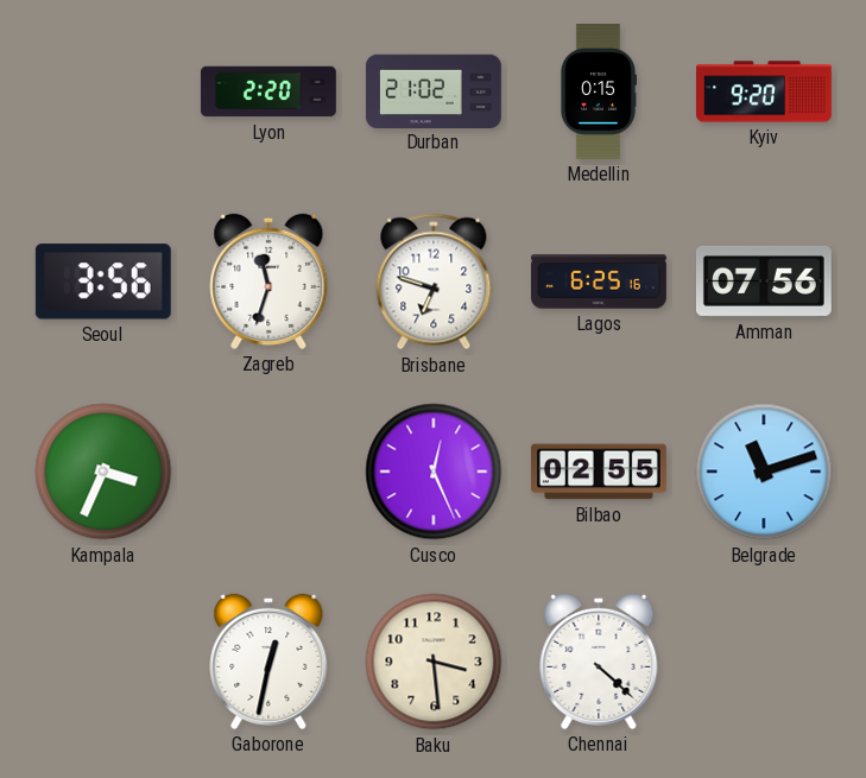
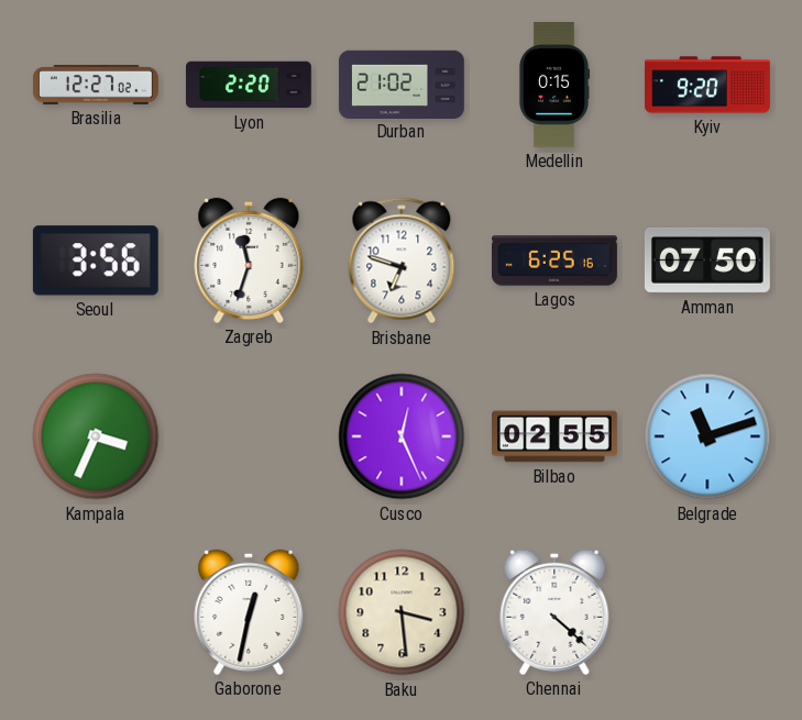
Brasilia: none -> 12:27
Amman: 07:56 -> 07:50
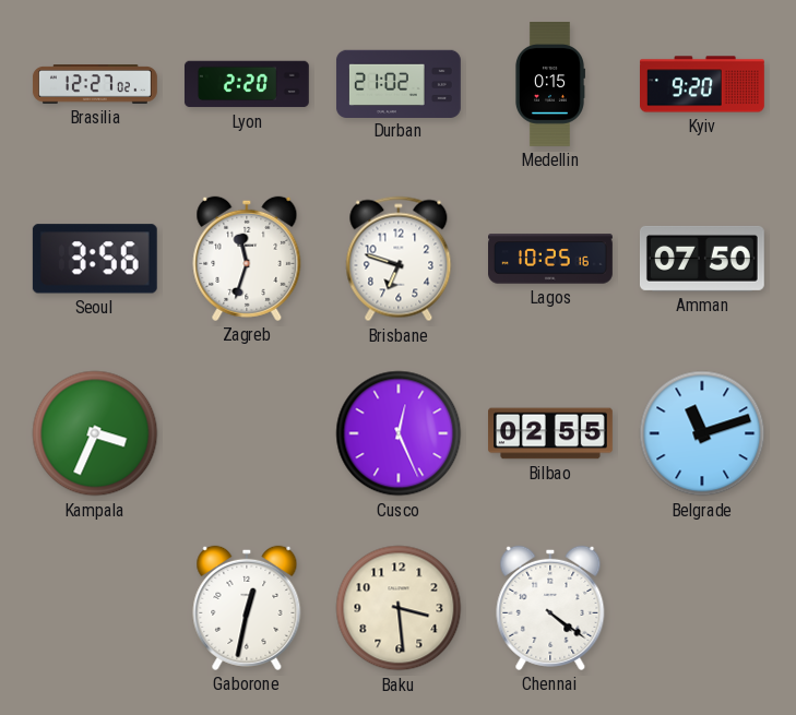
Lagos: 6:25 -> 10:25
Chennai: 4:22 -> 4:21
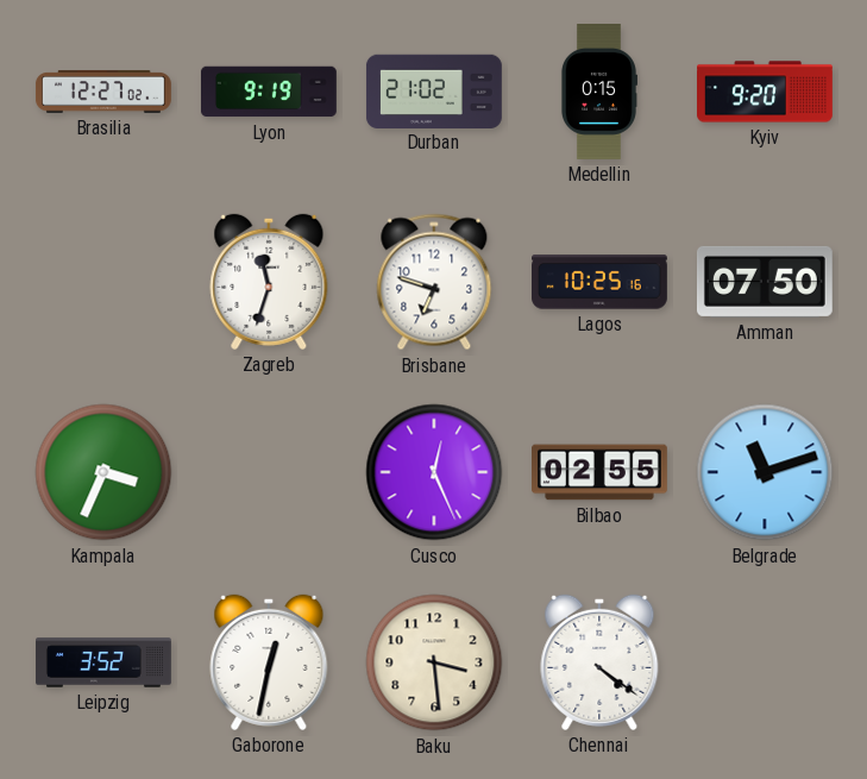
Lyon: 2:20 -> 9:19
Seoul: 3:56 -> none
Leipzig: none -> 3:52
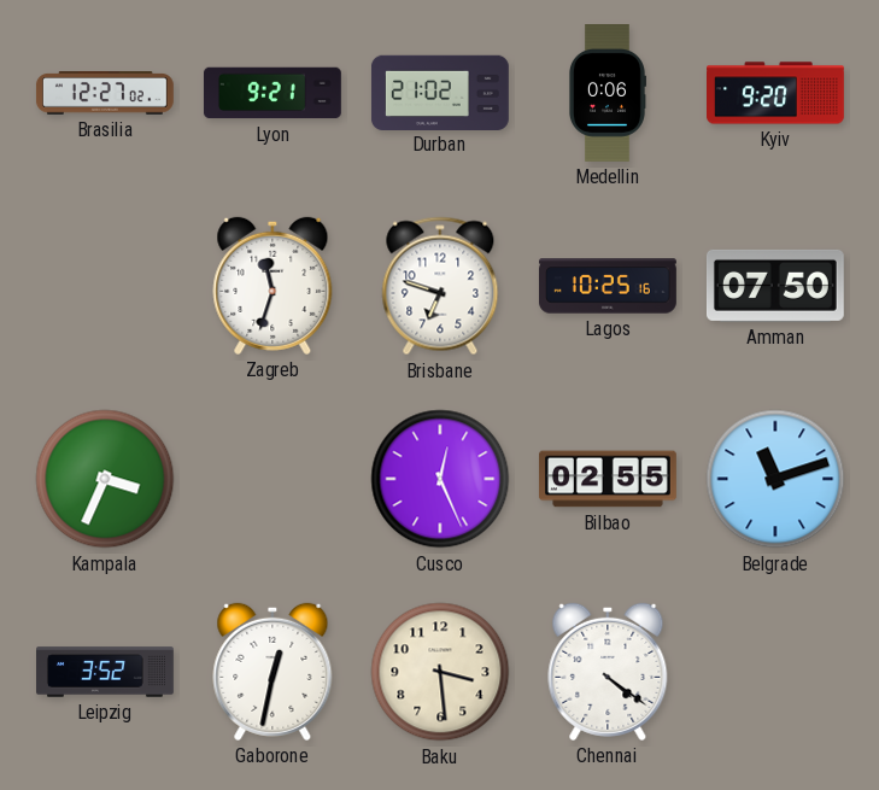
Lyon: 9:19 -> 9:21
Medellin: 0:15 -> 0:06
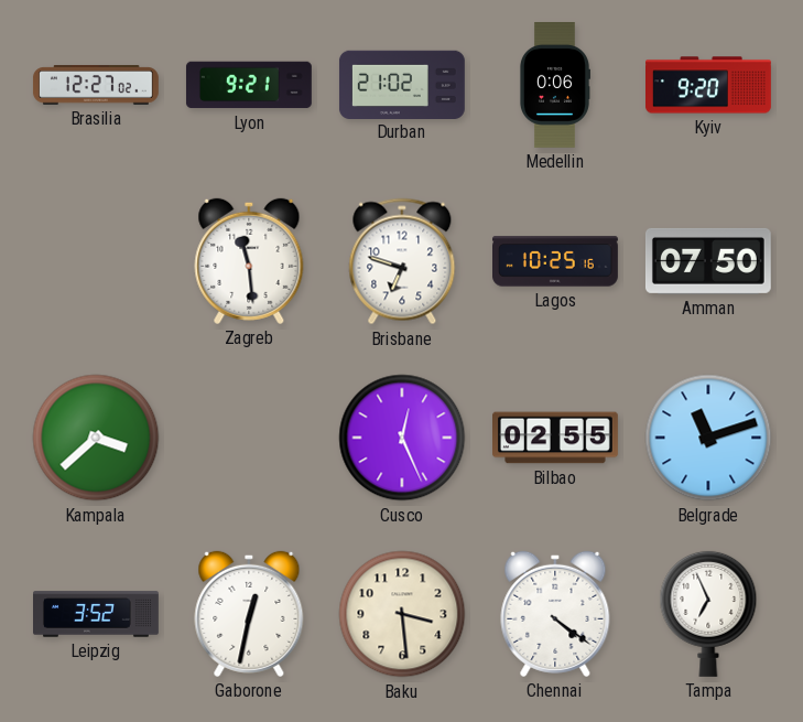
Zagreb: 11:33 -> 11:29
Kampala: 3:34 -> 3:38
Tampa: none -> 6:56
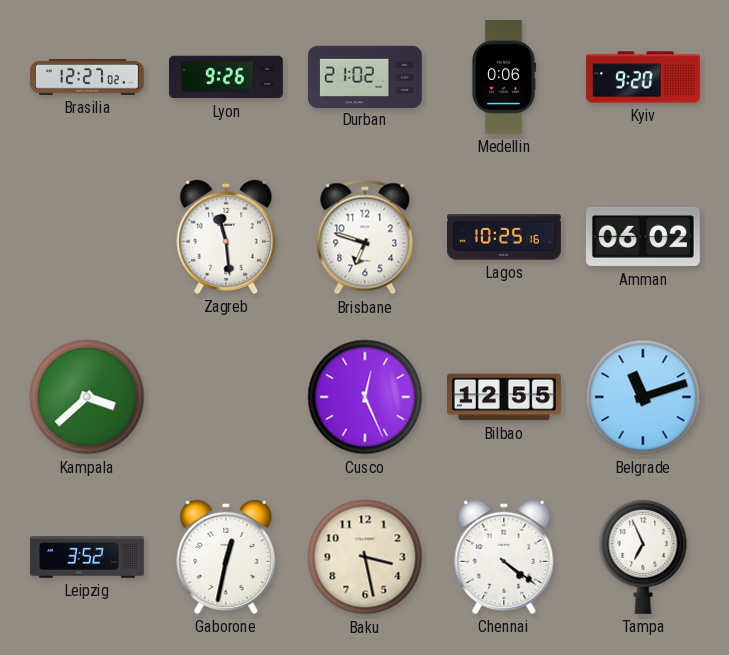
Lyon: 9:21 -> 9:26
Amman: 07:50 -> 06:02
Bilbao: 02:55 -> 12:55
Baku: 3:29 -> 3:28
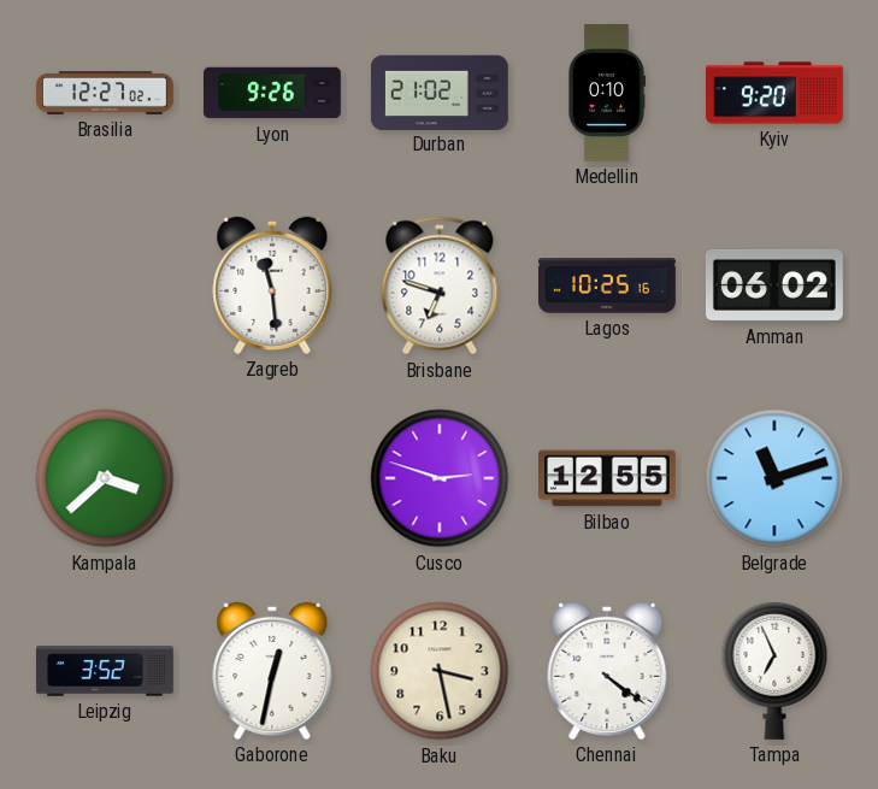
Medellin: 0:06 -> 0:10
Cusco: 12:26 -> 2:48
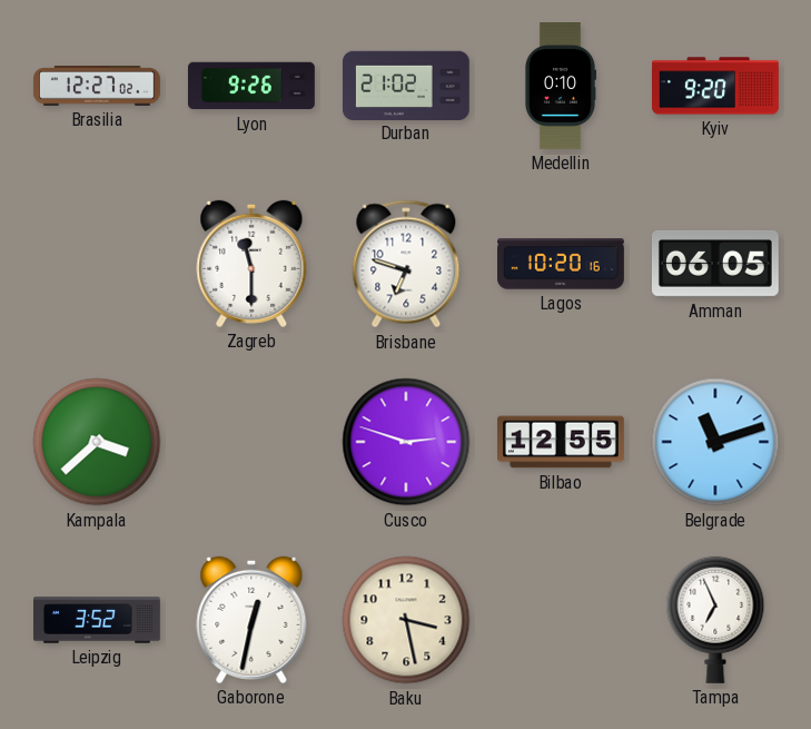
Zagreb: 11:29 -> 11:30
Lagos: 10:25 -> 10:20
Amman: 06:02 -> 06:05
Chennai: 4:21 -> none
